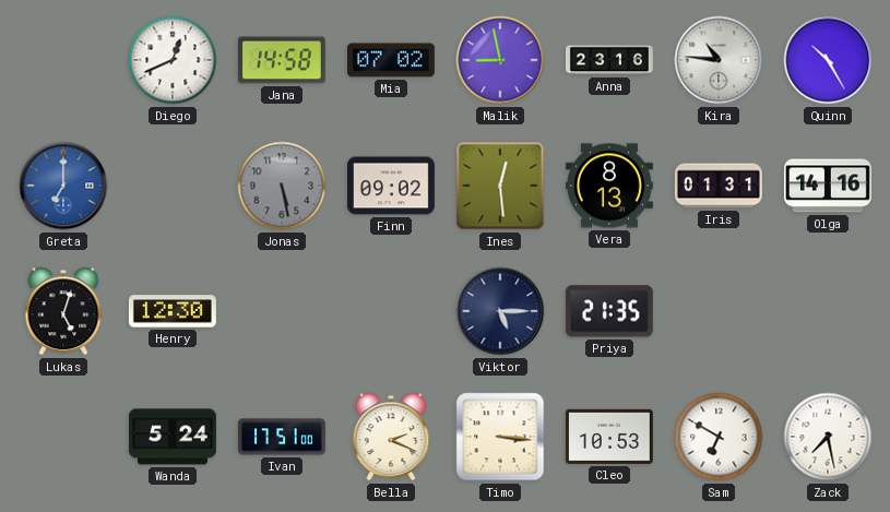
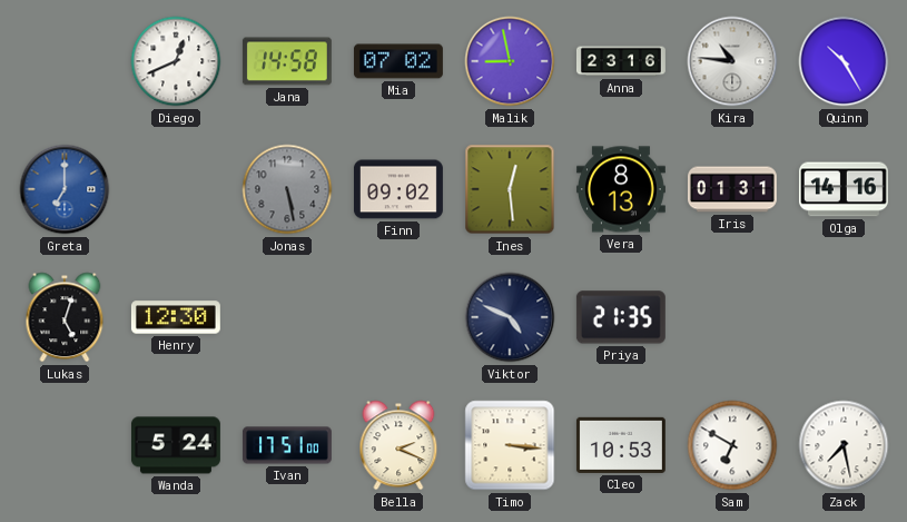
Viktor: 5:15 -> 4:49
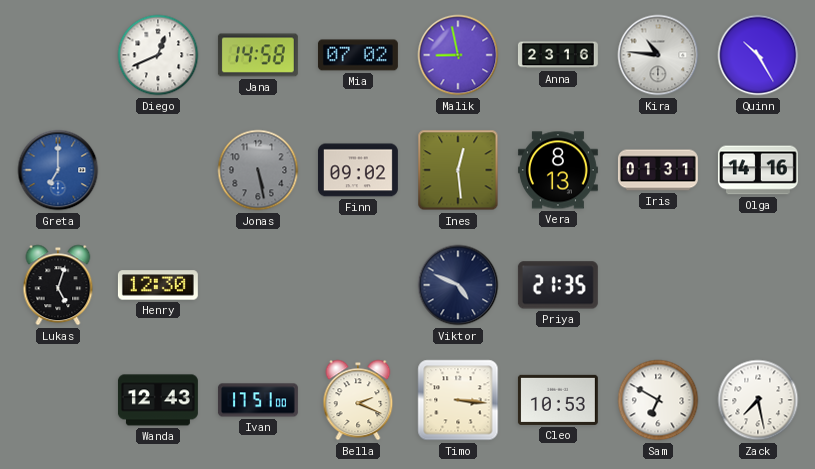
Wanda: 5:24 -> 12:43
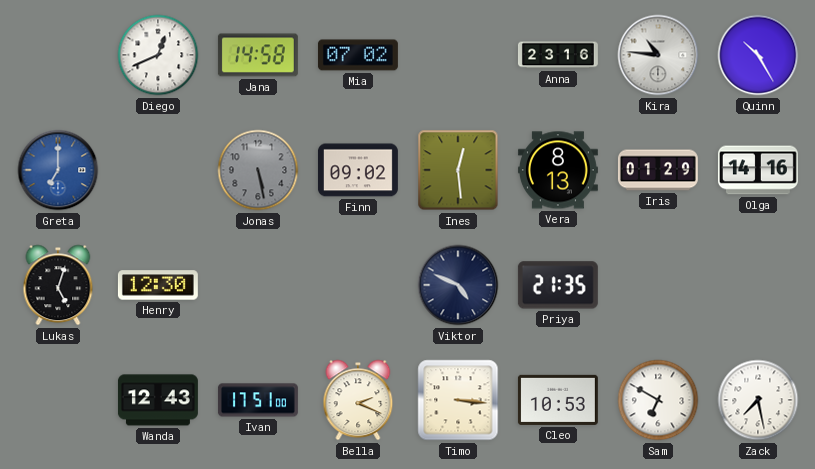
Malik: 8:58 -> none
Iris: 01:31 -> 01:29
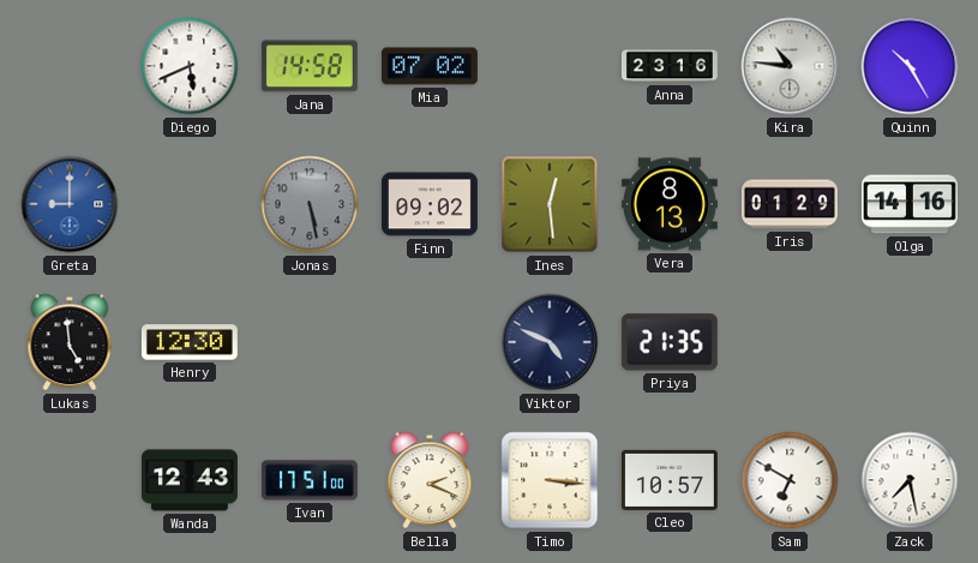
Diego: 12:41 -> 5:41
Greta: 7:00 -> 9:00
Lukas: 5:03 -> 4:59
Cleo: 10:53 -> 10:57
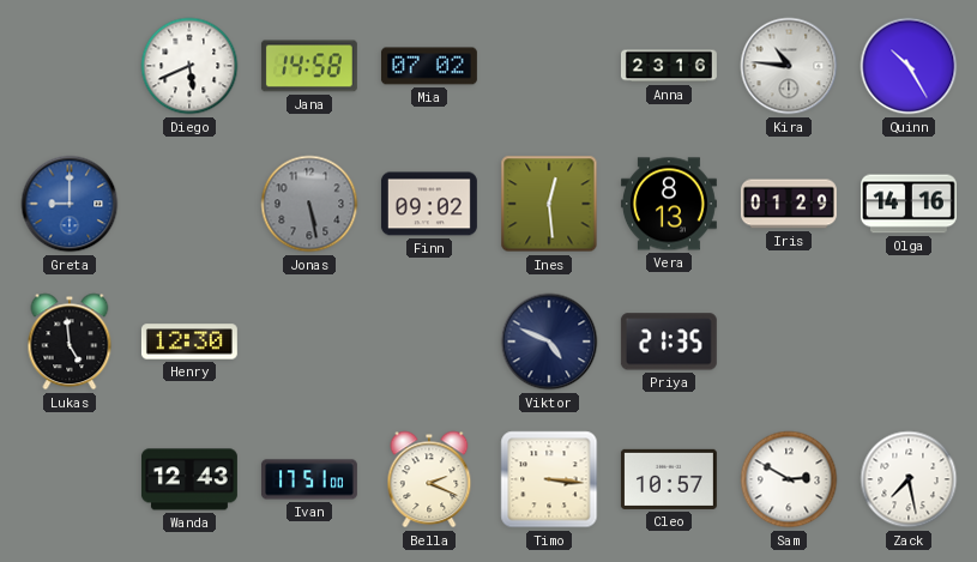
Sam: 6:50 -> 2:50
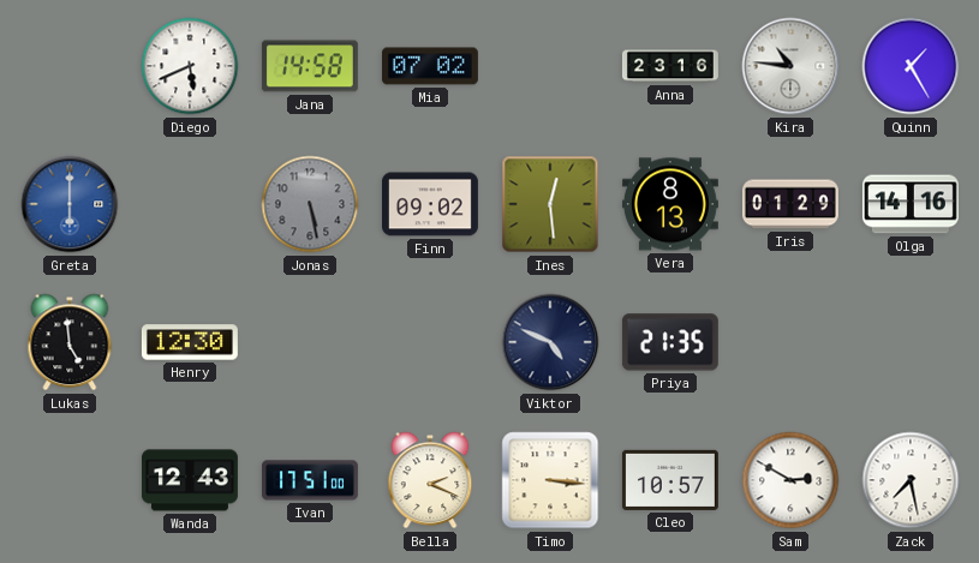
Quinn: 10:25 -> 1:25
Greta: 9:00 -> 6:00
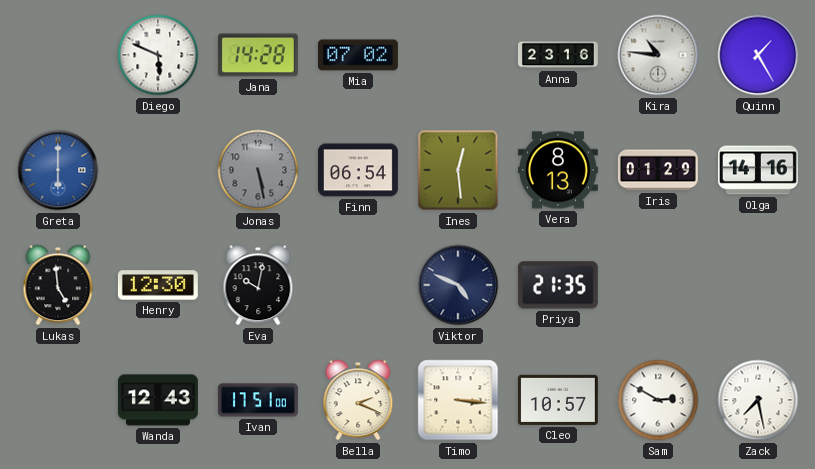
Diego: 5:41 -> 5:49
Jana: 14:58 -> 14:28
Finn: 09:02 -> 06:54
Eva: none -> 10:02
